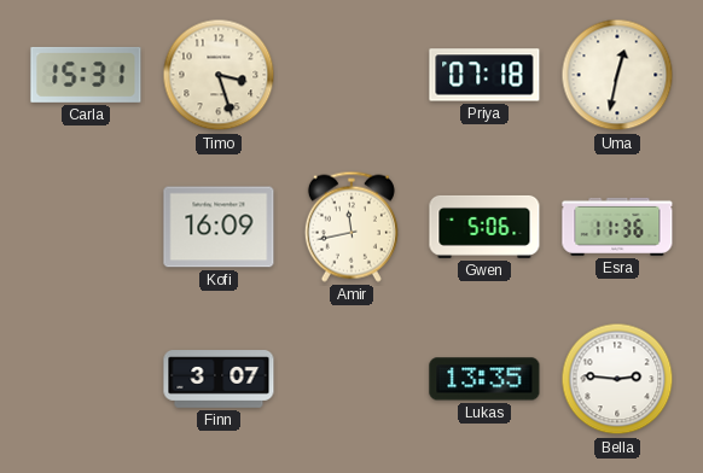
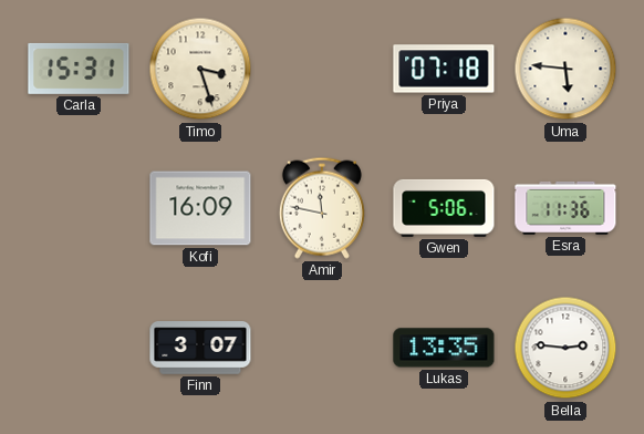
Uma: 12:32 -> 5:46
Amir: 11:43 -> 11:47
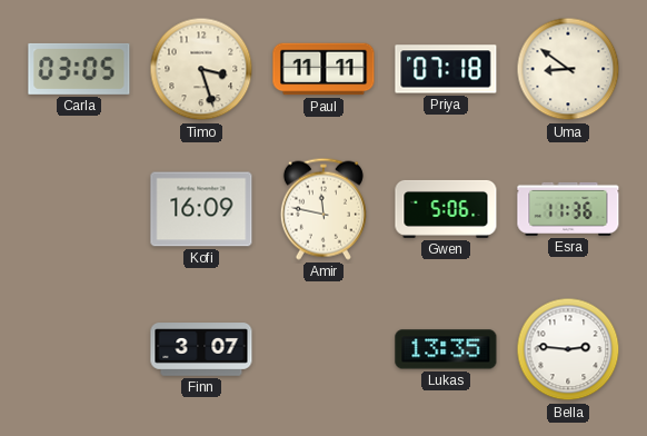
Carla: 15:31 -> 03:05
Paul: none -> 11:11
Uma: 5:46 -> 8:51
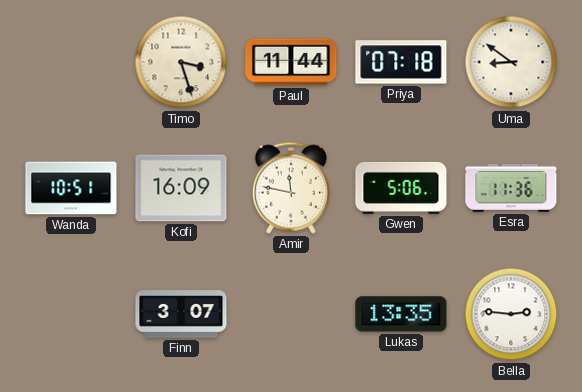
Carla: 03:05 -> none
Paul: 11:11 -> 11:44
Wanda: none -> 10:51
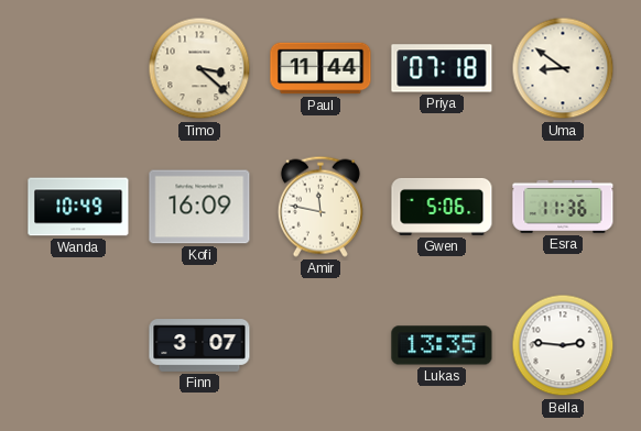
Timo: 3:27 -> 3:22
Wanda: 10:51 -> 10:49
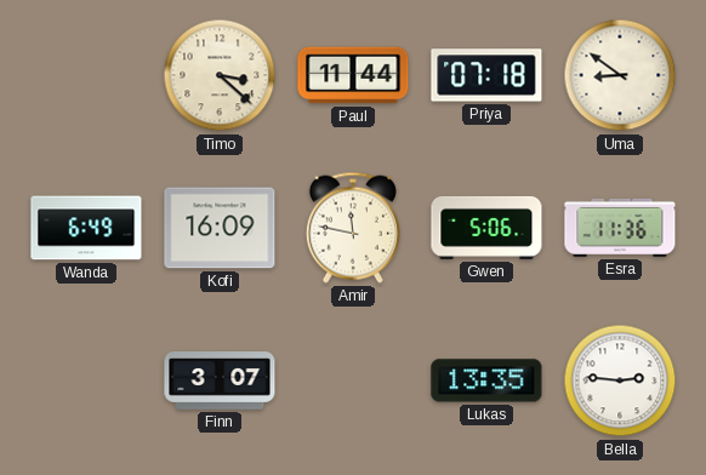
Wanda: 10:49 -> 6:49
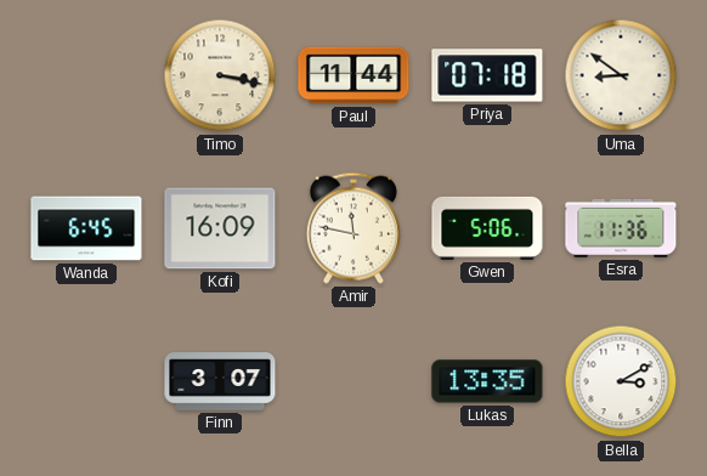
Timo: 3:22 -> 3:17
Wanda: 6:49 -> 6:45
Bella: 2:46 -> 3:10
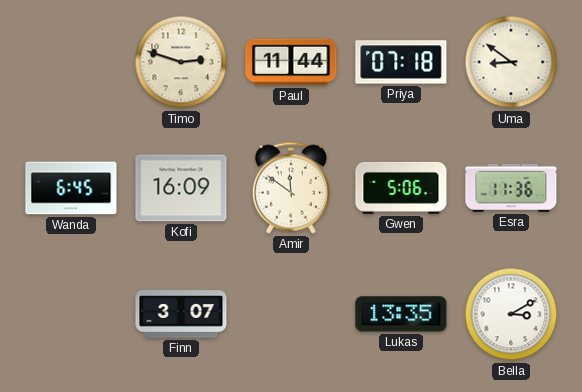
Timo: 3:17 -> 2:48
Amir: 11:47 -> 11:51
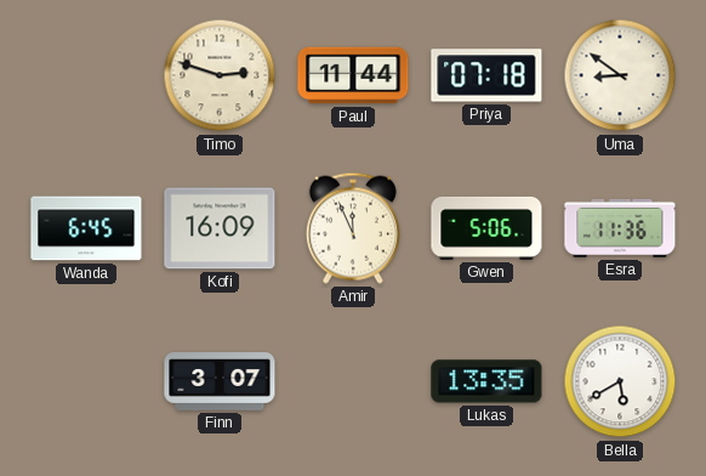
Amir: 11:51 -> 11:56
Bella: 3:10 -> 5:40
